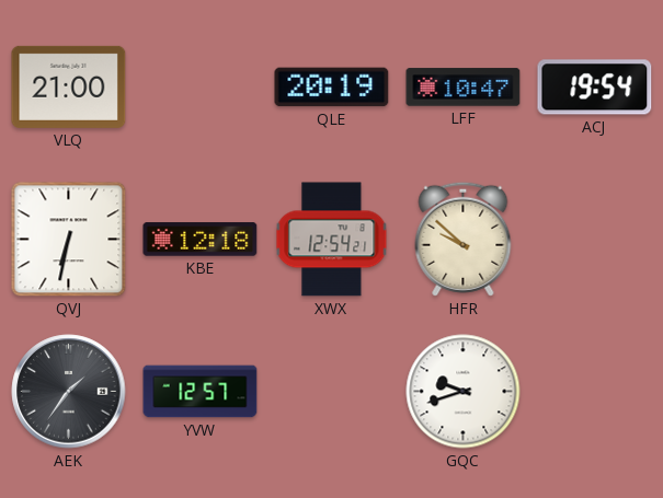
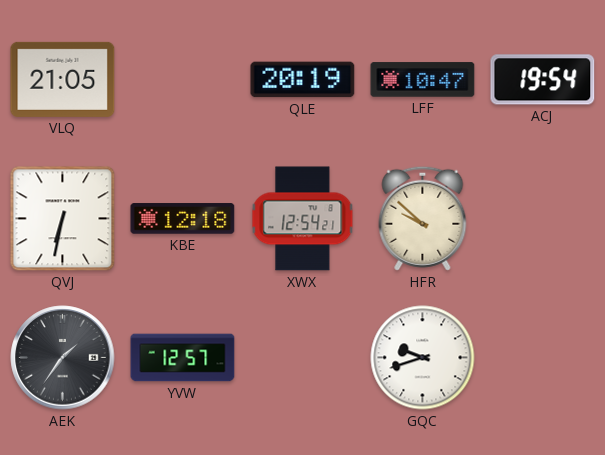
VLQ: 21:00 -> 21:05
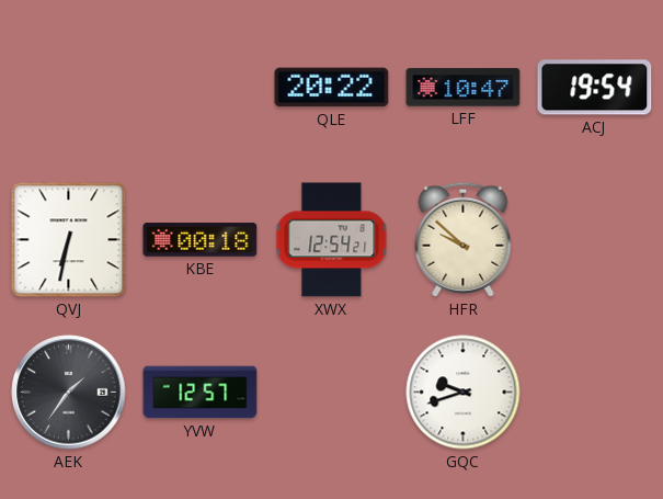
VLQ: 21:05 -> none
QLE: 20:19 -> 20:22
KBE: 12:18 -> 00:18
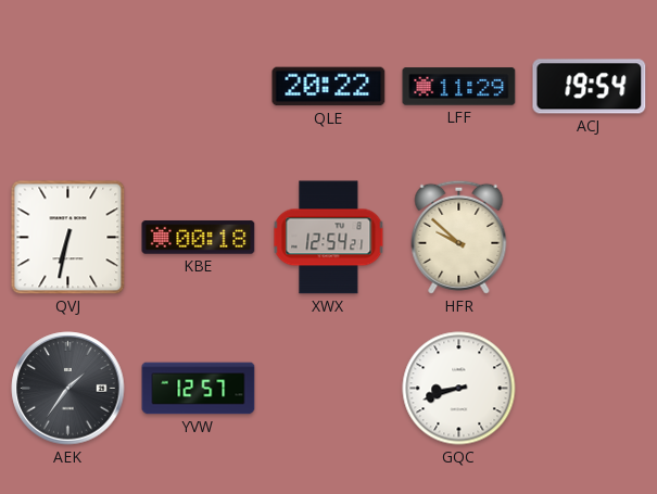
LFF: 10:47 -> 11:29
GQC: 9:42 -> 8:42
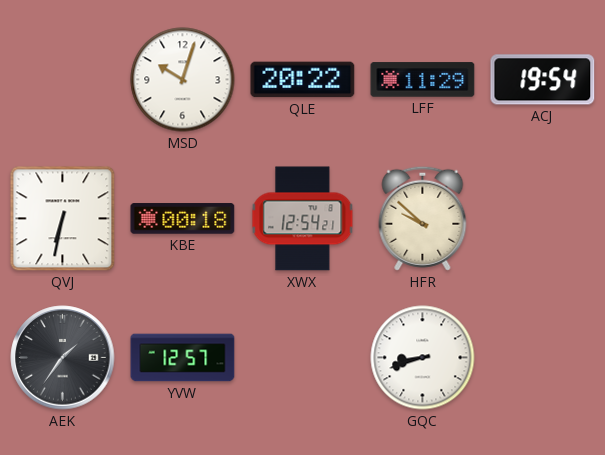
MSD: none -> 10:03
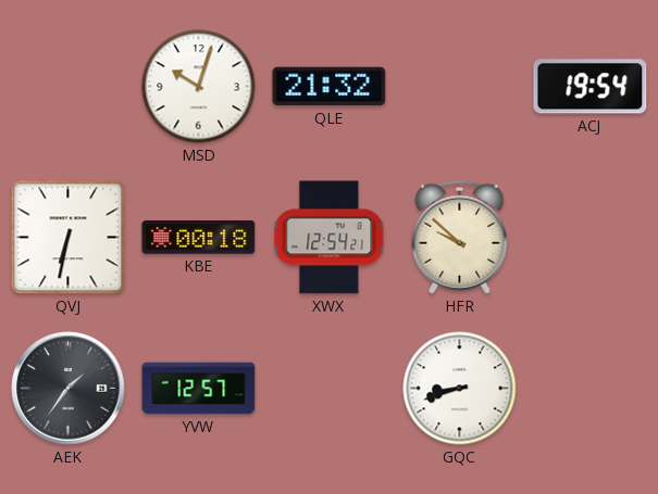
QLE: 20:22 -> 21:32
LFF: 11:29 -> none
